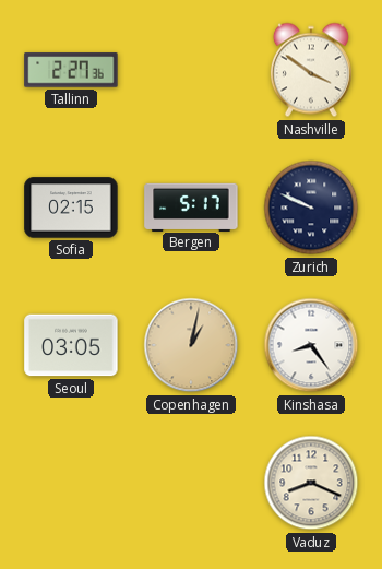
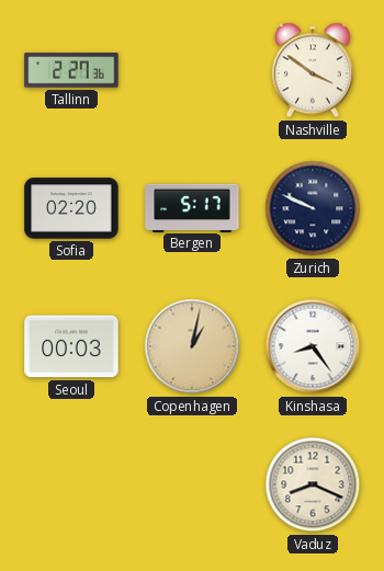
Sofia: 02:15 -> 02:20
Seoul: 03:05 -> 00:03
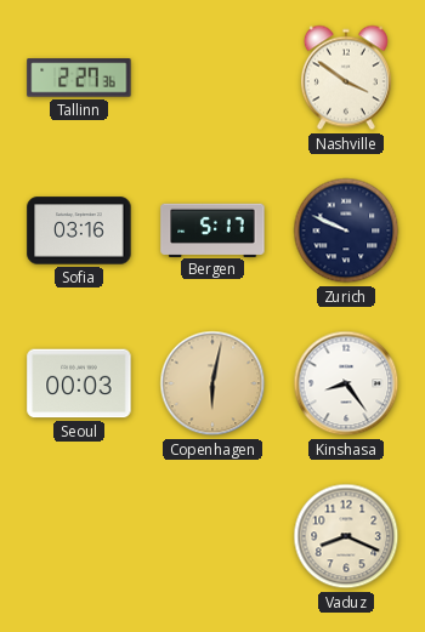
Sofia: 02:20 -> 03:16
Copenhagen: 1:02 -> 6:02
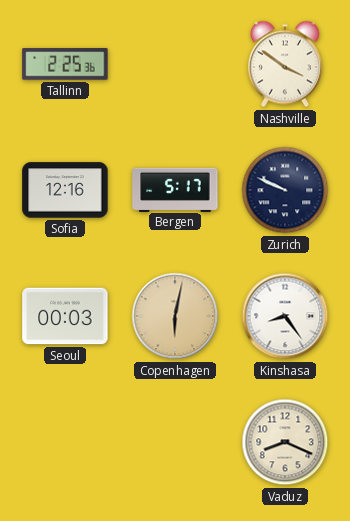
Tallinn: 2:27 -> 2:25
Sofia: 03:16 -> 12:16
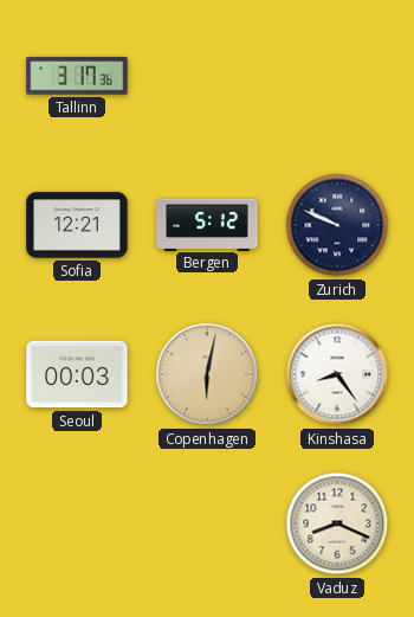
Tallinn: 2:25 -> 3:17
Nashville: 3:51 -> none
Sofia: 12:16 -> 12:21
Bergen: 5:17 -> 5:12
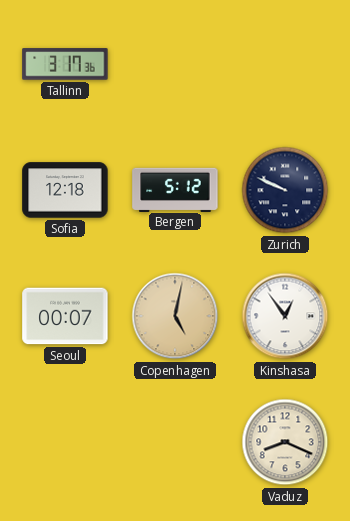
Sofia: 12:21 -> 12:18
Seoul: 00:03 -> 00:07
Copenhagen: 6:02 -> 5:02
Kinshasa: 8:24 -> 12:54
